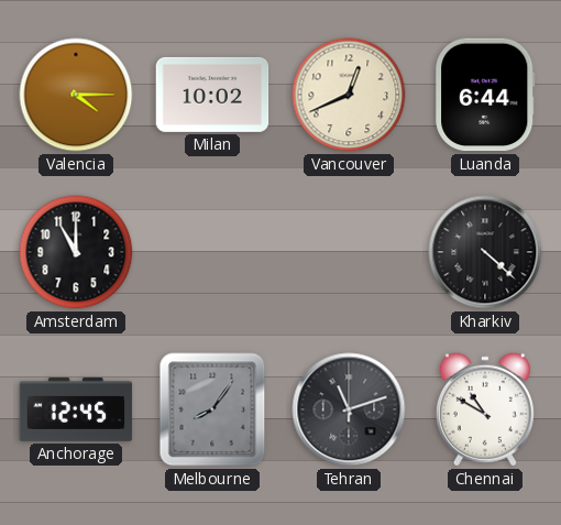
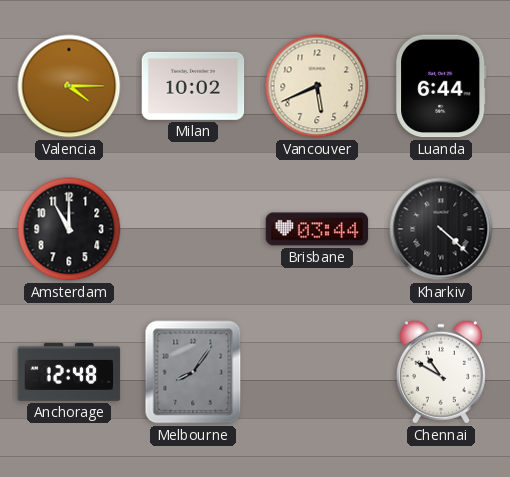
Vancouver: 12:41 -> 5:41
Brisbane: none -> 03:44
Anchorage: 12:45 -> 12:48
Tehran: 11:12 -> none
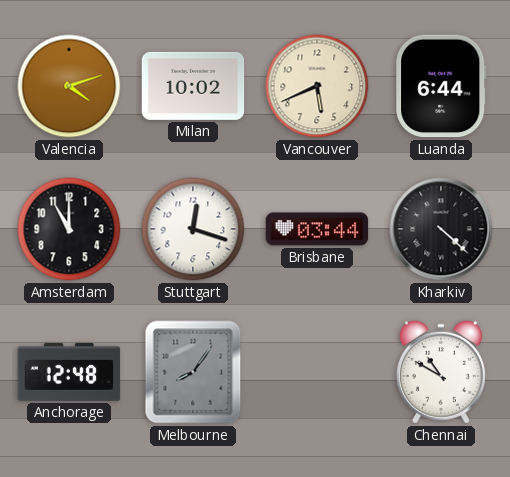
Valencia: 4:15 -> 4:12
Stuttgart: none -> 12:18
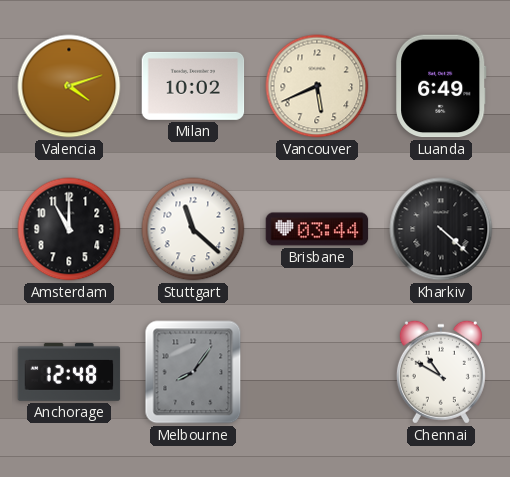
Luanda: 6:44 -> 6:49
Stuttgart: 12:18 -> 11:22
